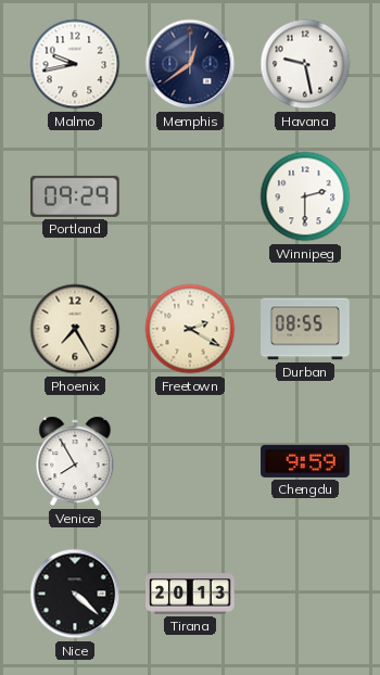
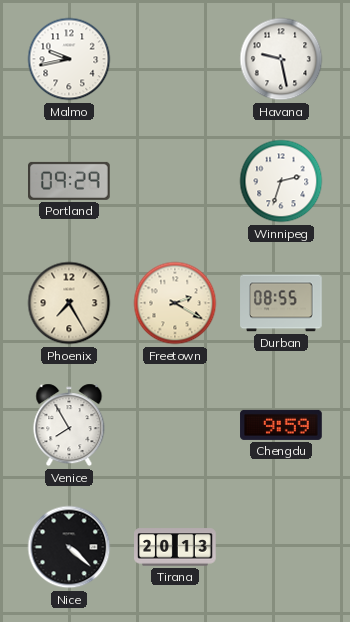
Memphis: 12:39 -> none
Winnipeg: 2:30 -> 2:33
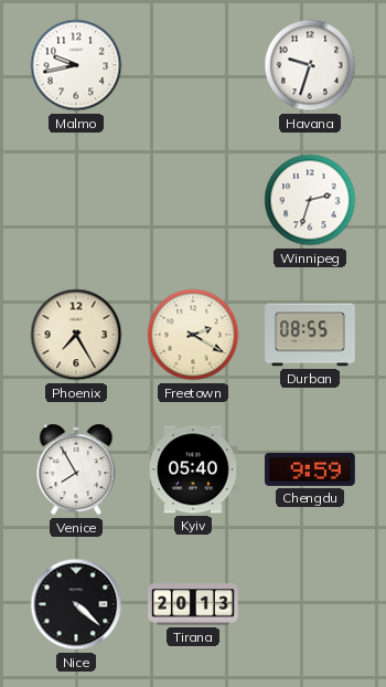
Havana: 9:28 -> 9:33
Portland: 09:29 -> none
Kyiv: none -> 05:40
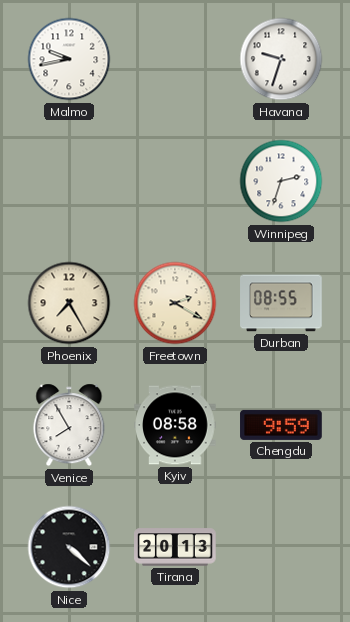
Kyiv: 05:40 -> 08:58
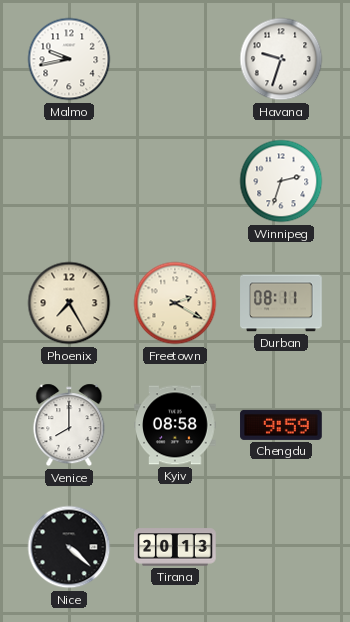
Durban: 08:55 -> 08:11
Venice: 7:55 -> 8:00
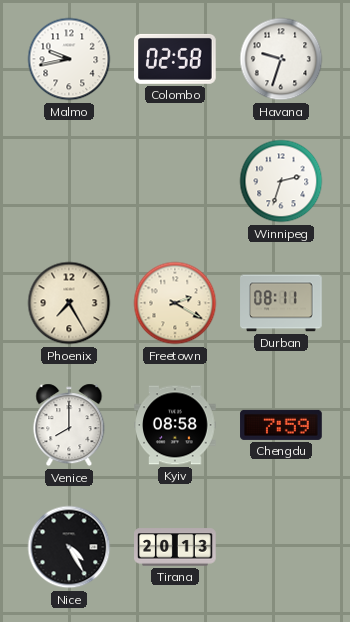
Colombo: none -> 02:58
Chengdu: 9:59 -> 7:59
Nice: 4:22 -> 4:25
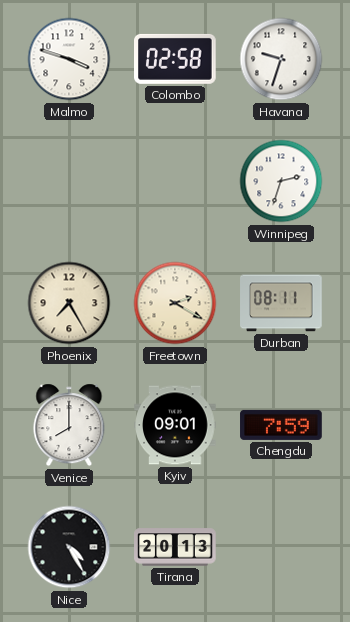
Malmo: 9:43 -> 3:48
Kyiv: 08:58 -> 09:01
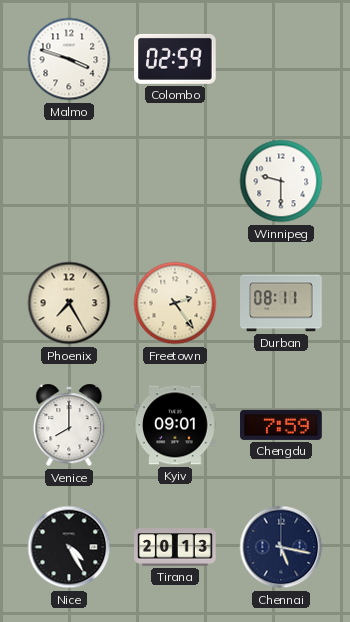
Colombo: 02:58 -> 02:59
Havana: 9:33 -> none
Winnipeg: 2:33 -> 9:30
Freetown: 2:20 -> 2:24
Chennai: none -> 5:17
